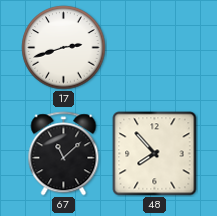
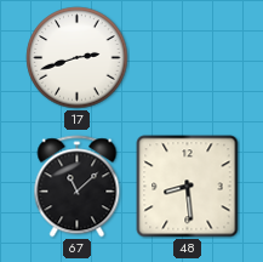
48: 7:53 -> 8:29
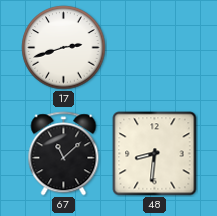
48: 8:29 -> 8:31
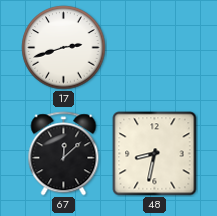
67: 11:08 -> 12:08
48: 8:31 -> 8:32
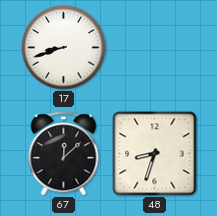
17: 2:42 -> 8:42
48: 8:32 -> 8:33
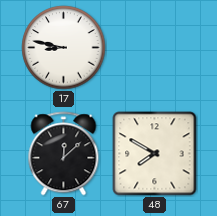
17: 8:42 -> 8:47
48: 8:33 -> 7:50
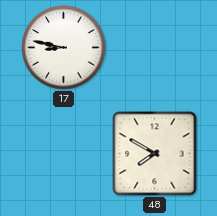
67: 12:08 -> none
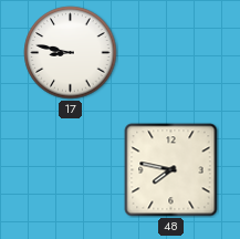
48: 7:50 -> 7:47
